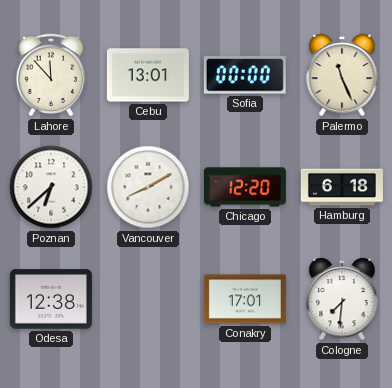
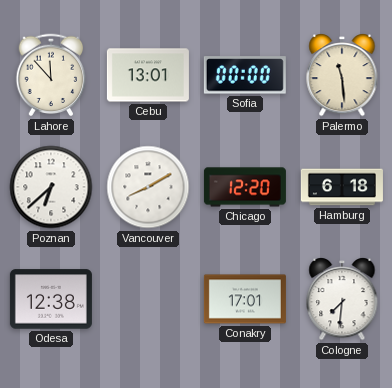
Palermo: 11:26 -> 11:29
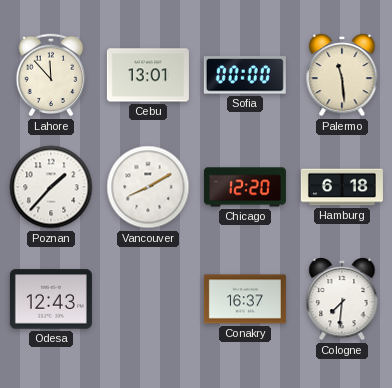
Poznan: 6:38 -> 1:37
Odesa: 12:38 -> 12:43
Conakry: 17:01 -> 16:37
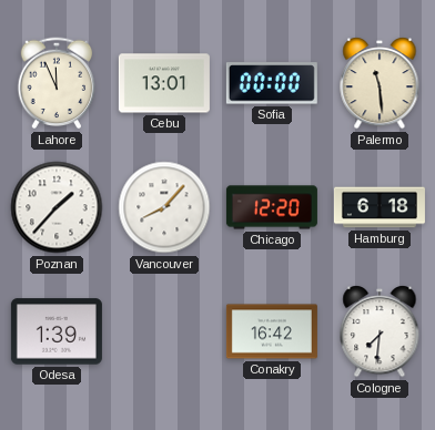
Lahore: 11:53 -> 11:56
Vancouver: 8:10 -> 8:07
Odesa: 12:43 -> 1:39
Conakry: 16:37 -> 16:42
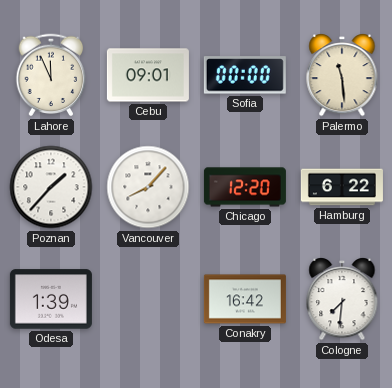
Cebu: 13:01 -> 09:01
Hamburg: 6:18 -> 6:22
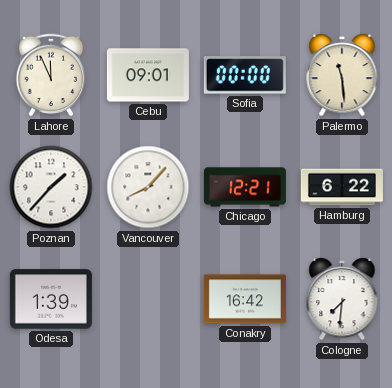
Chicago: 12:20 -> 12:21
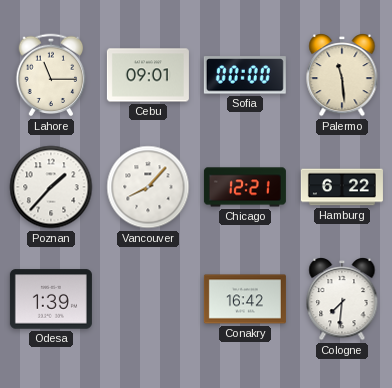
Lahore: 11:56 -> 11:15
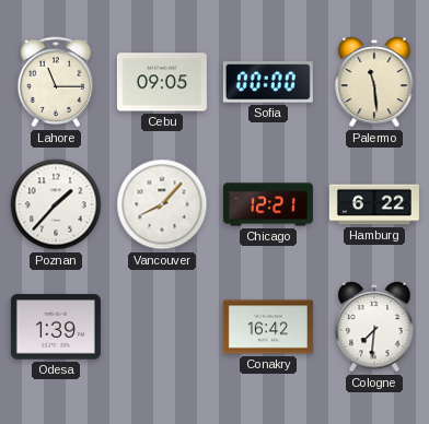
Cebu: 09:01 -> 09:05
